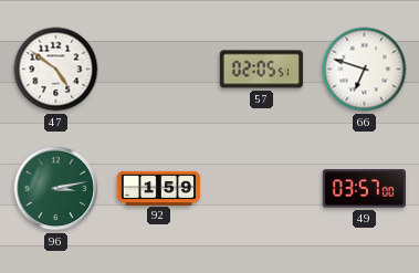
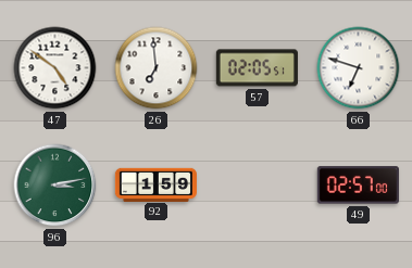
26: none -> 6:59
49: 03:57 -> 02:57
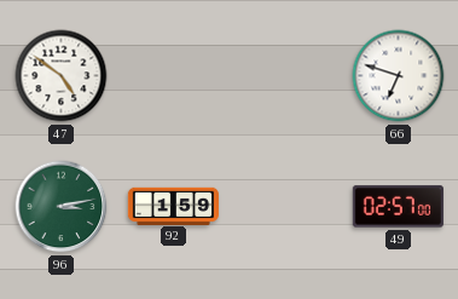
26: 6:59 -> none
57: 02:05 -> none
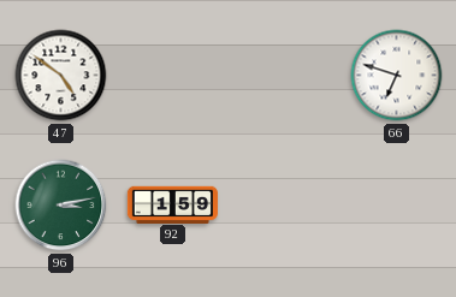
49: 02:57 -> none
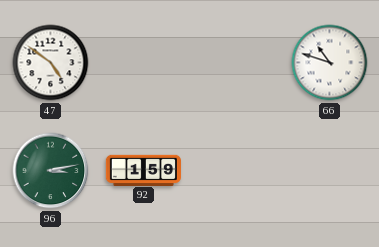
66: 6:48 -> 10:48
